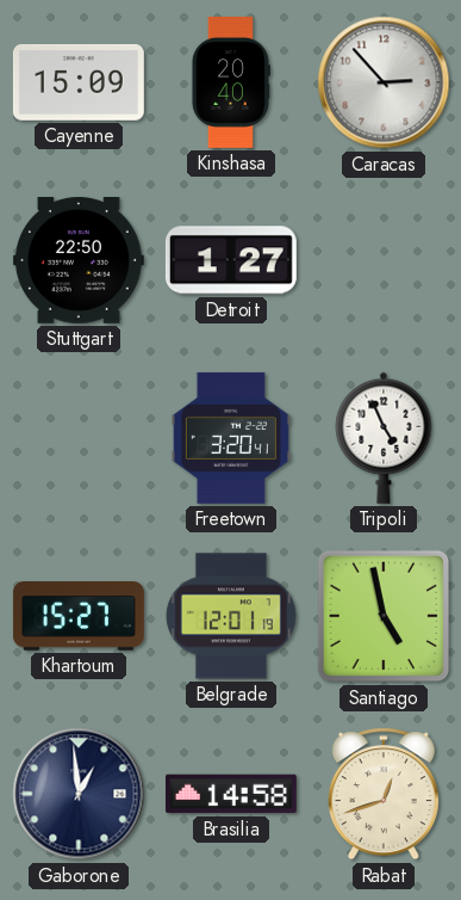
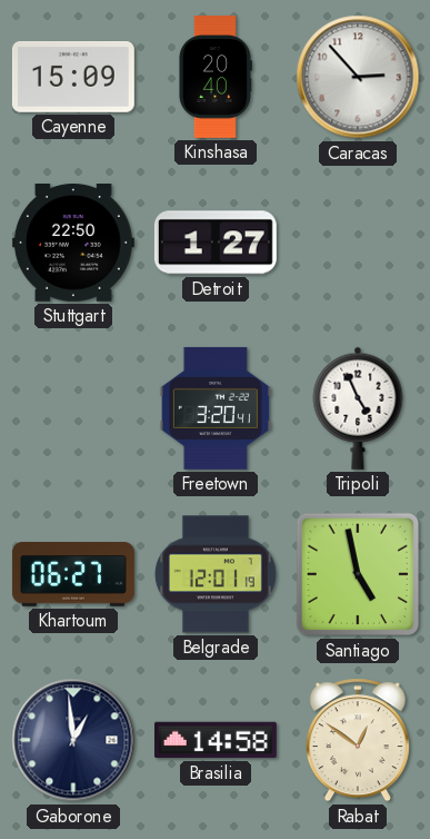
Khartoum: 15:27 -> 06:27
Rabat: 12:42 -> 12:51
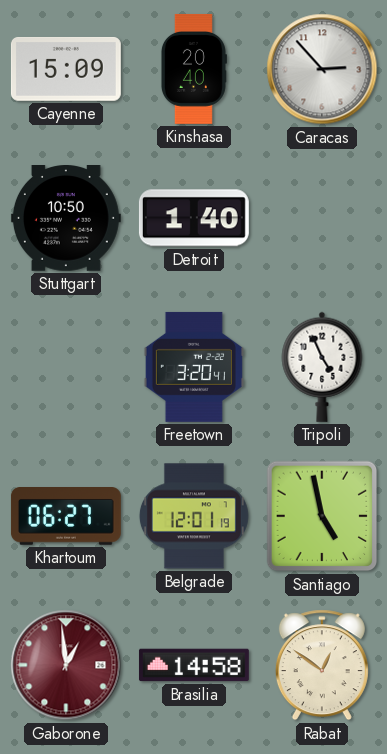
Stuttgart: 22:50 -> 10:50
Detroit: 1:27 -> 1:40
Gaborone dial: navy -> burgundy
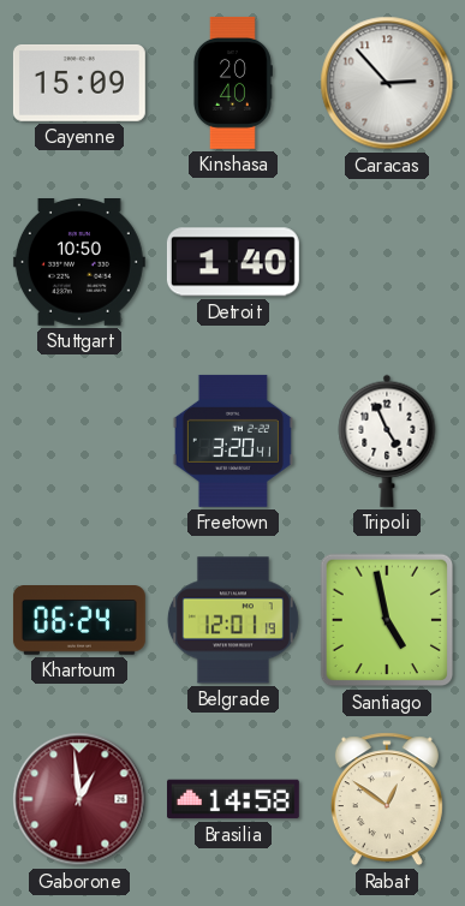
Khartoum: 06:27 -> 06:24
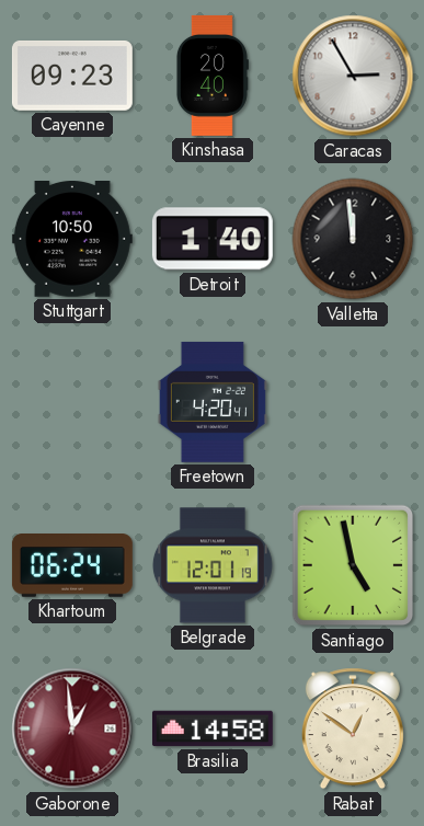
Cayenne: 15:09 -> 09:23
Caracas: 2:53 -> 2:55
Valletta: none -> 11:59
Freetown: 3:20 -> 4:20
Tripoli: 4:56 -> none
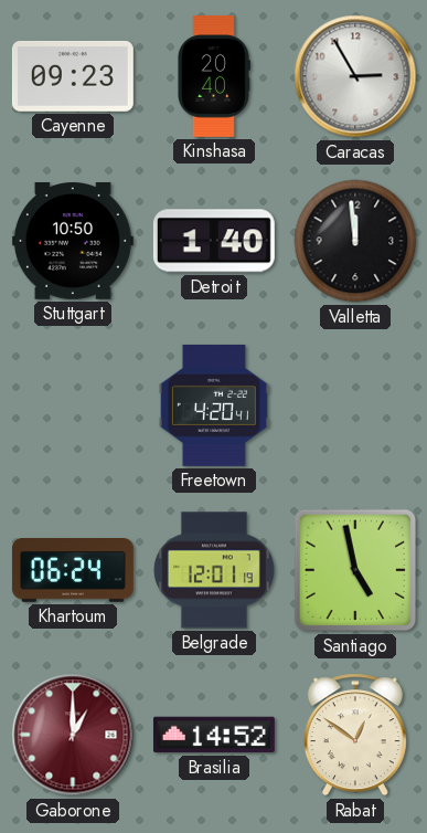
Gaborone: 12:59 -> 1:00
Brasilia: 14:58 -> 14:52
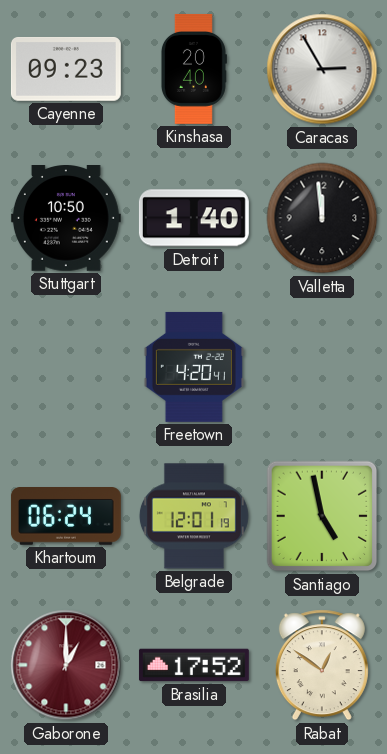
Brasilia: 14:52 -> 17:52
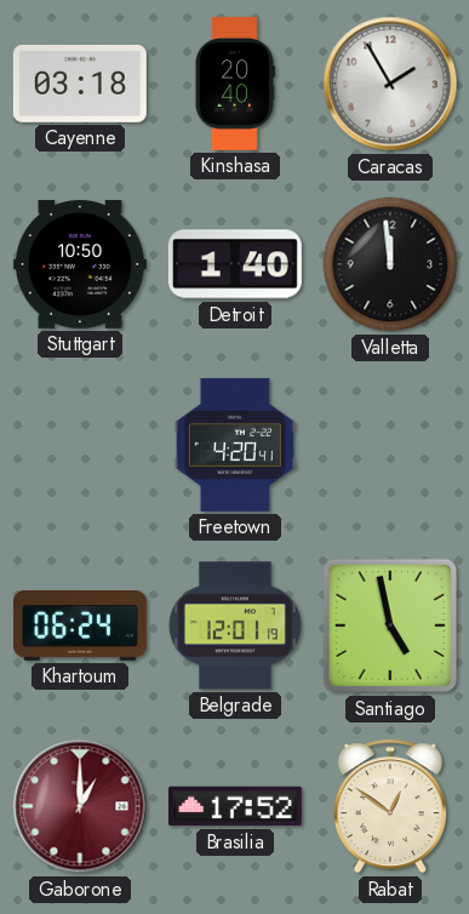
Cayenne: 09:23 -> 03:18
Caracas: 2:55 -> 1:55
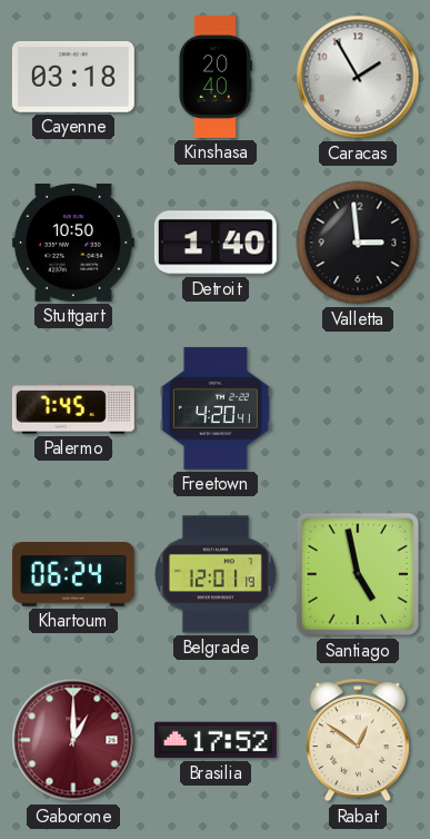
Valletta: 11:59 -> 2:59
Palermo: none -> 7:45
